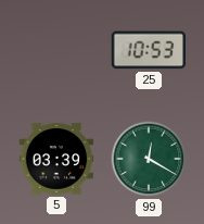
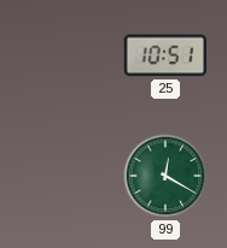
25: 10:53 -> 10:51
5: 03:39 -> none
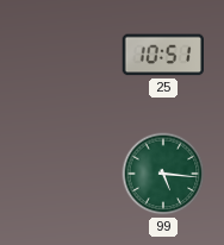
99: 12:20 -> 5:16
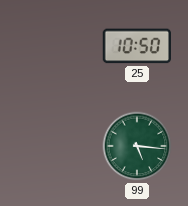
25: 10:51 -> 10:50
